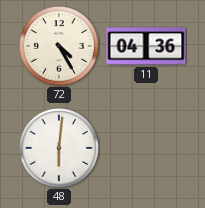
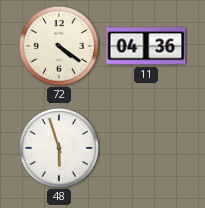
72: 4:25 -> 4:21
48: 6:01 -> 5:57
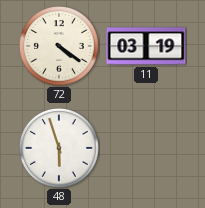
11: 04:36 -> 03:19
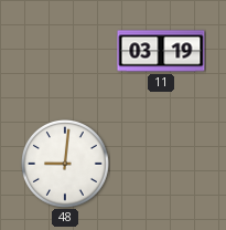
72: 4:21 -> none
48: 5:57 -> 9:01
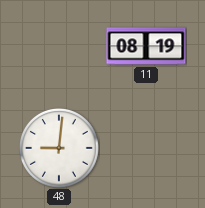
11: 03:19 -> 08:19
